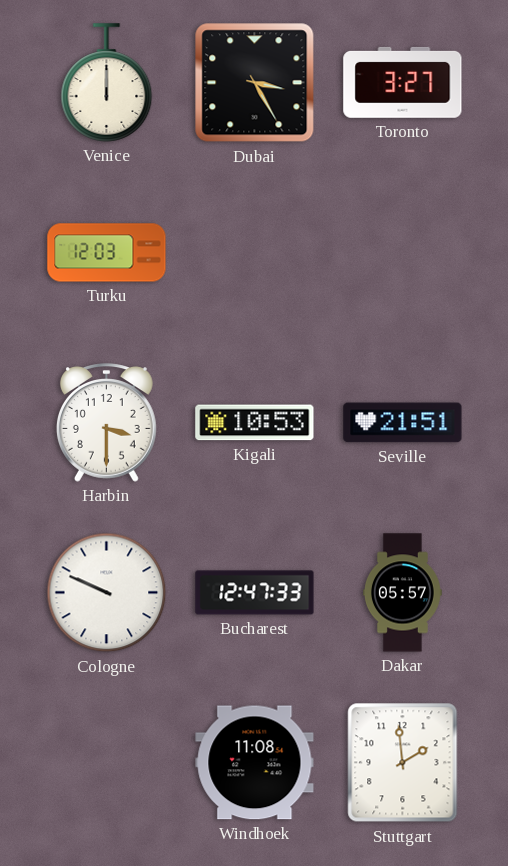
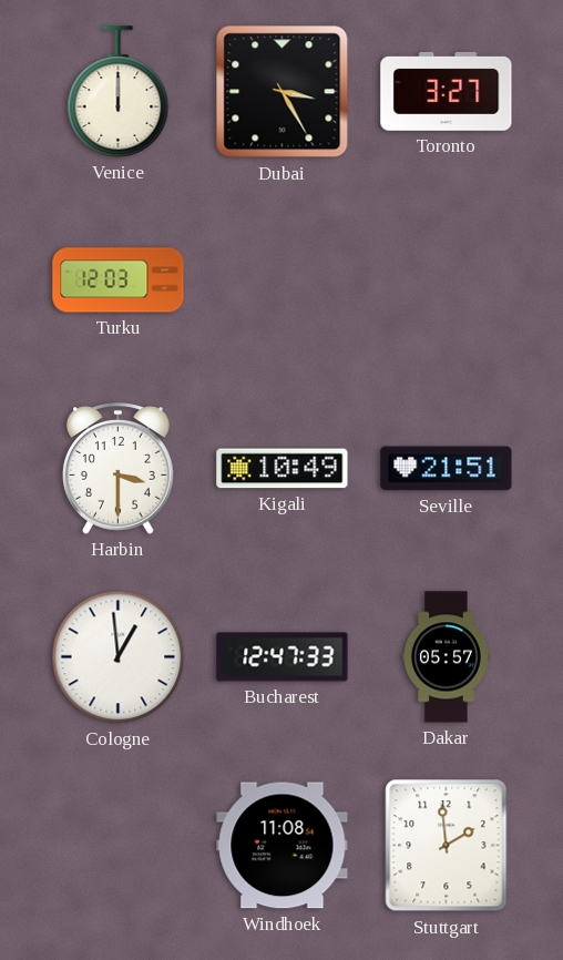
Kigali: 10:53 -> 10:49
Cologne: 9:49 -> 12:59
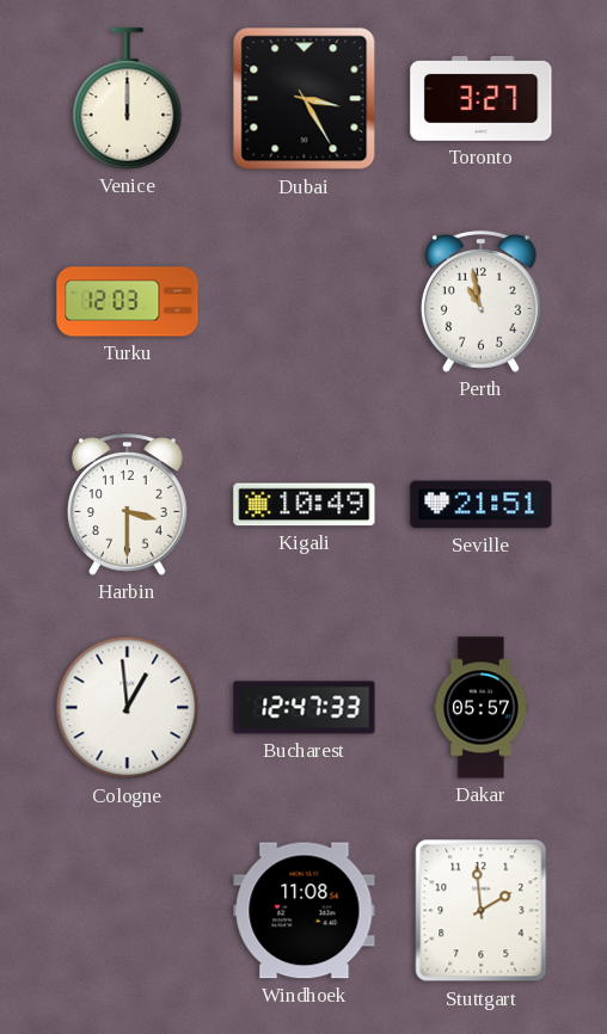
Perth: none -> 10:58
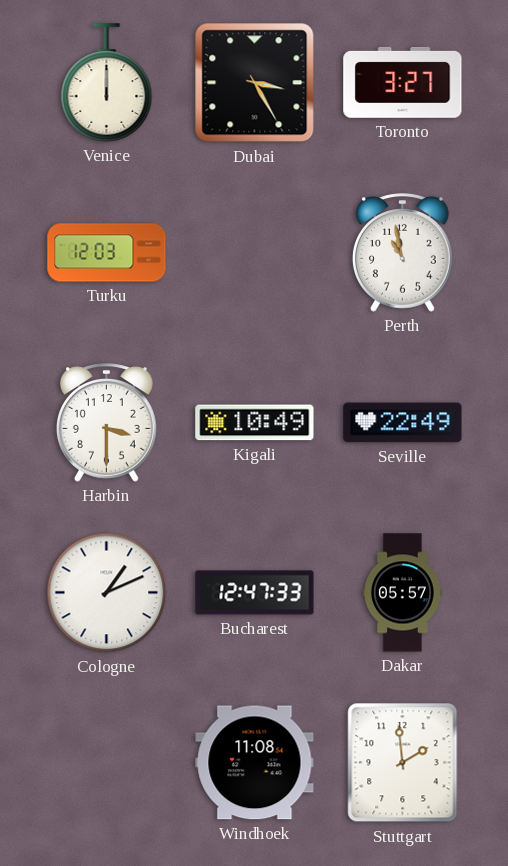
Seville: 21:51 -> 22:49
Cologne: 12:59 -> 1:11
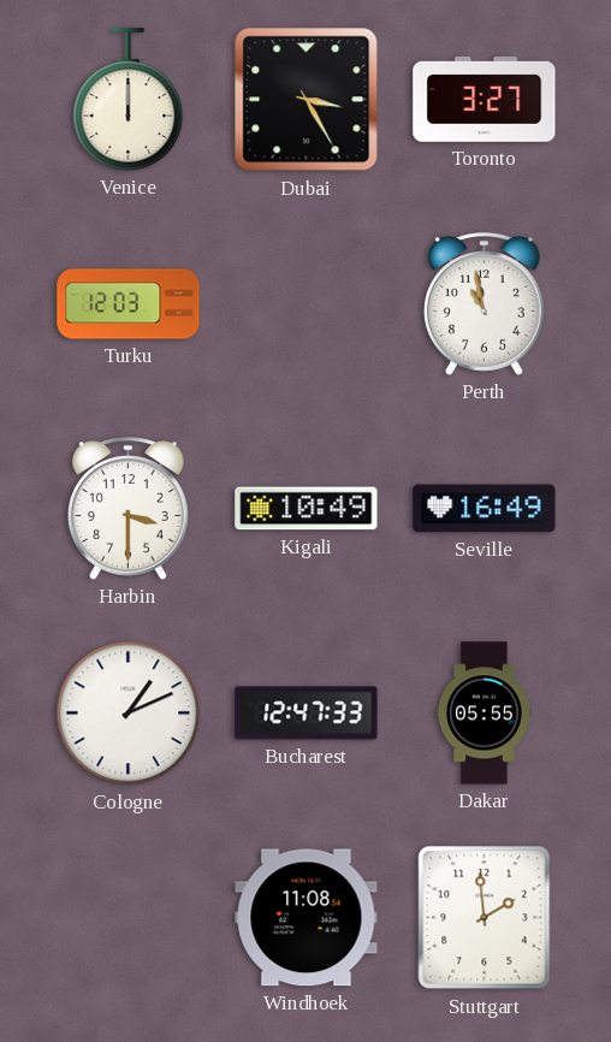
Seville: 22:49 -> 16:49
Dakar: 05:57 -> 05:55
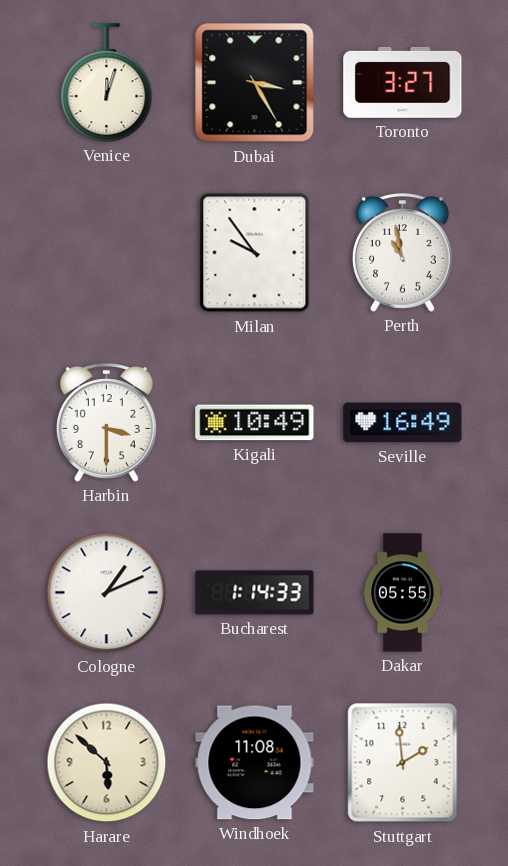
Venice: 12:00 -> 12:03
Turku: 12:03 -> none
Milan: none -> 9:54
Bucharest: 12:47 -> 1:14
Harare: none -> 5:52
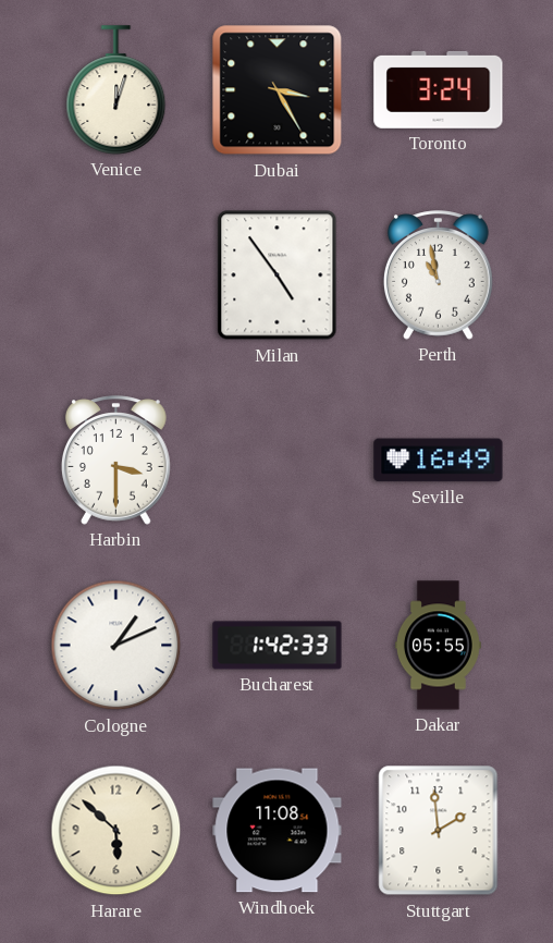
Toronto: 3:27 -> 3:24
Milan: 9:54 -> 4:54
Kigali: 10:49 -> none
Bucharest: 1:14 -> 1:42
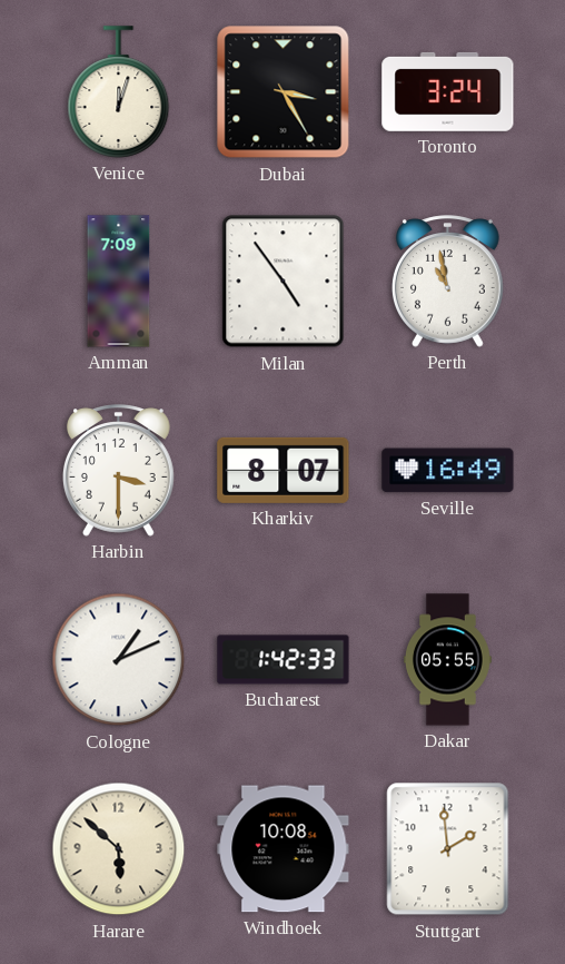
Amman: none -> 7:09
Kharkiv: none -> 8:07
Windhoek: 11:08 -> 10:08
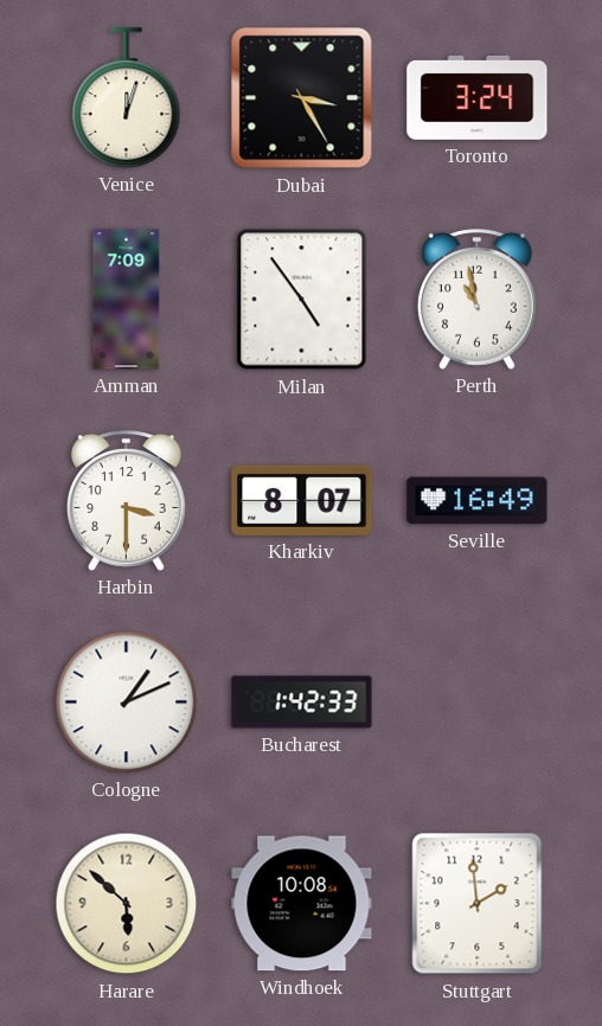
Dakar: 05:55 -> none
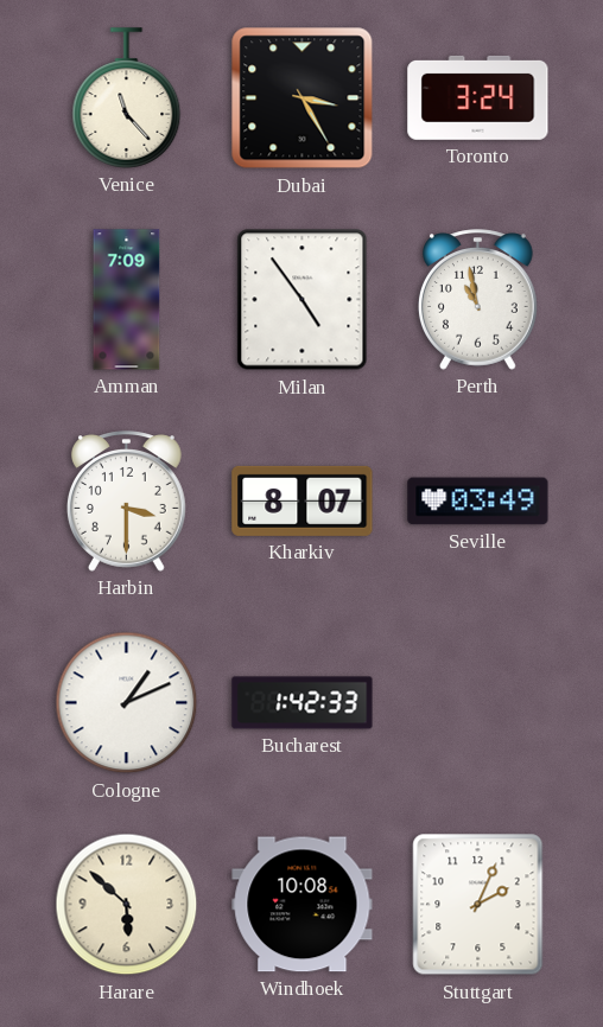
Venice: 12:03 -> 11:23
Seville: 16:49 -> 03:49
Stuttgart: 1:59 -> 2:04
